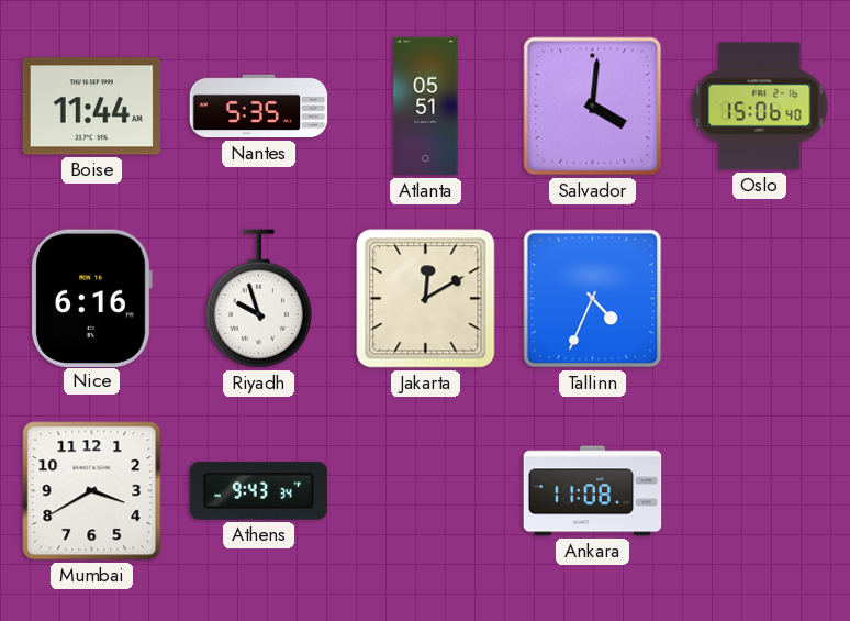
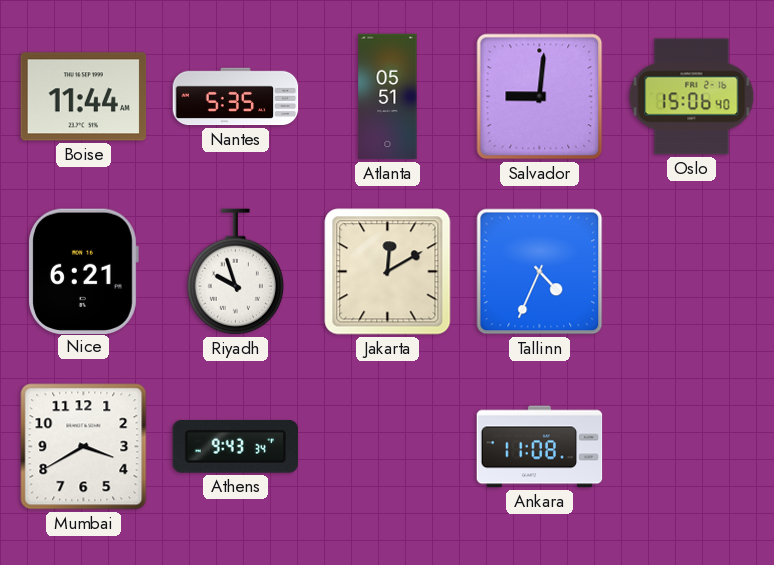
Salvador: 4:01 -> 9:01
Nice: 6:16 -> 6:21
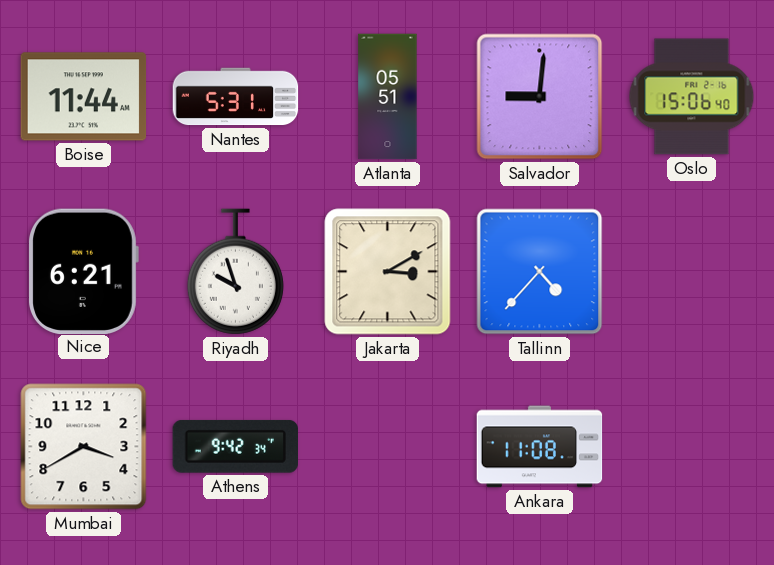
Nantes: 5:35 -> 5:31
Jakarta: 12:10 -> 3:10
Tallinn: 4:34 -> 4:37
Athens: 9:43 -> 9:42
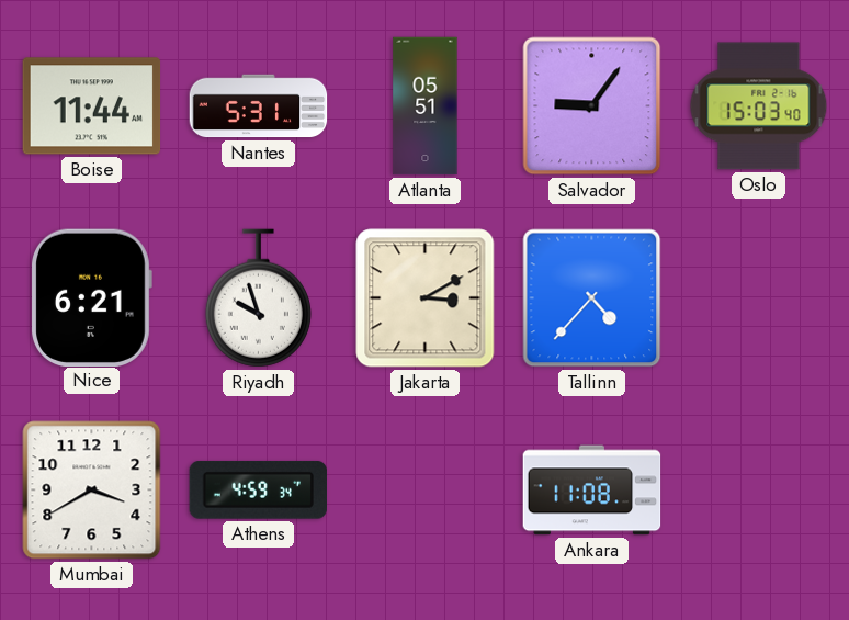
Salvador: 9:01 -> 9:06
Oslo: 15:06 -> 15:03
Athens: 9:42 -> 4:59
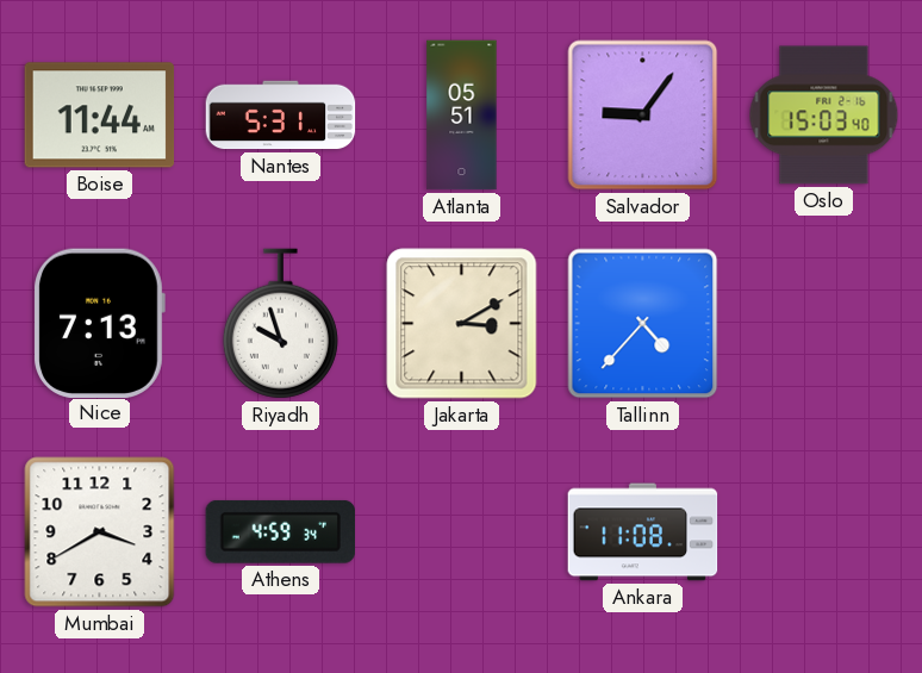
Nice: 6:21 -> 7:13
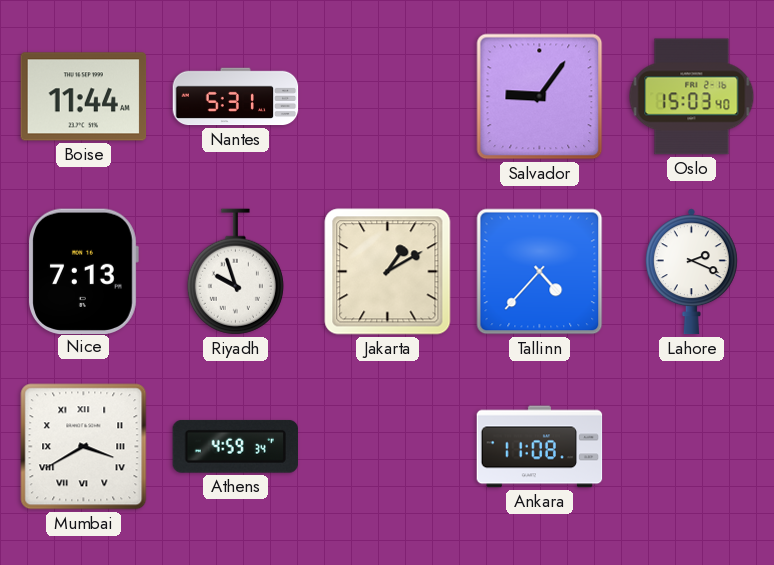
Atlanta: 05:51 -> none
Jakarta: 3:10 -> 1:10
Lahore: none -> 2:19
Mumbai numerals: Arabic -> Roman
